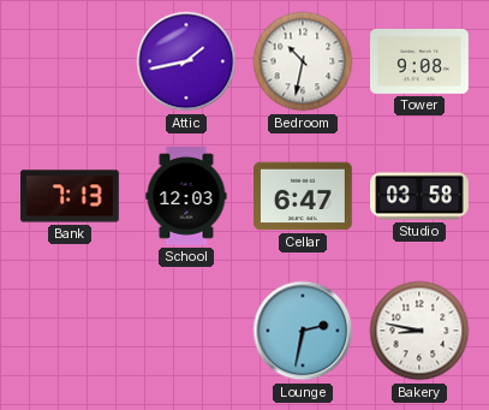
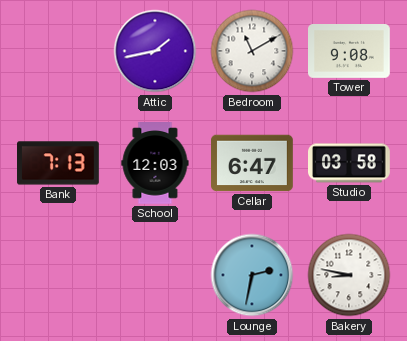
Bedroom: 10:32 -> 11:10
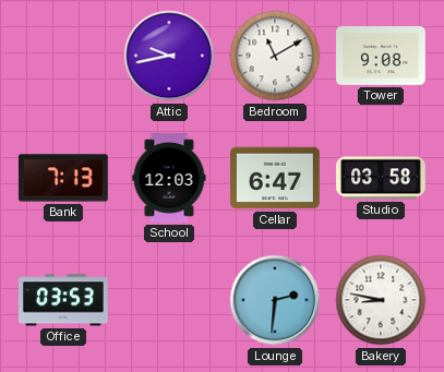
Attic: 1:43 -> 9:43
Office: none -> 03:53
Lounge: 2:32 -> 2:31
